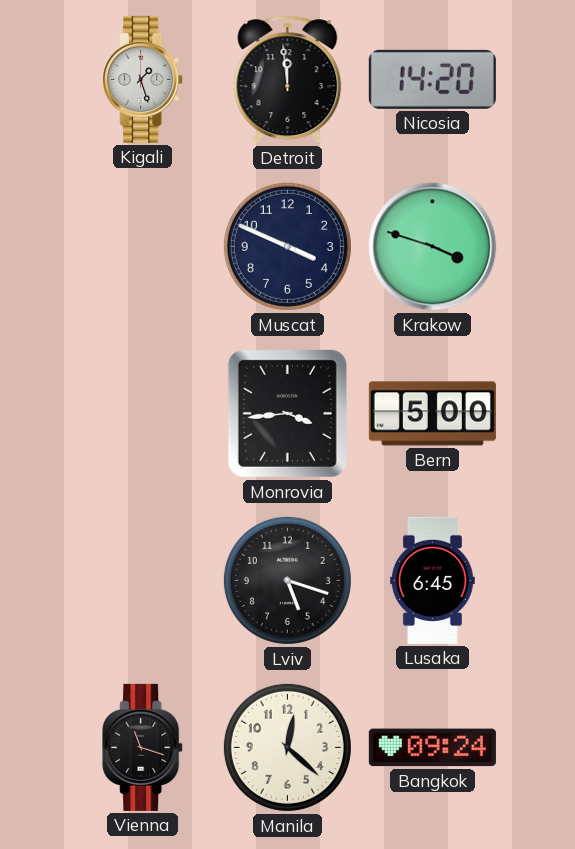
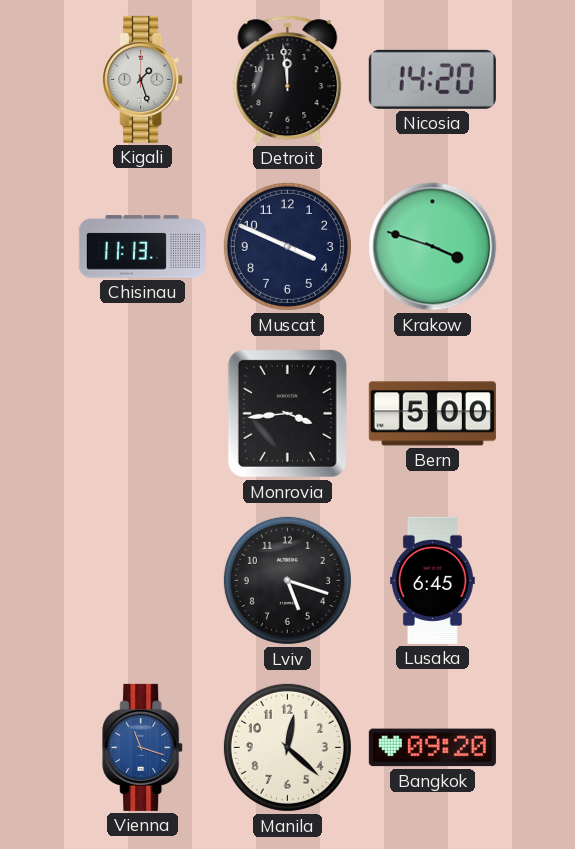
Chisinau: none -> 11:13
Vienna dial: black -> blue
Bangkok: 09:24 -> 09:20
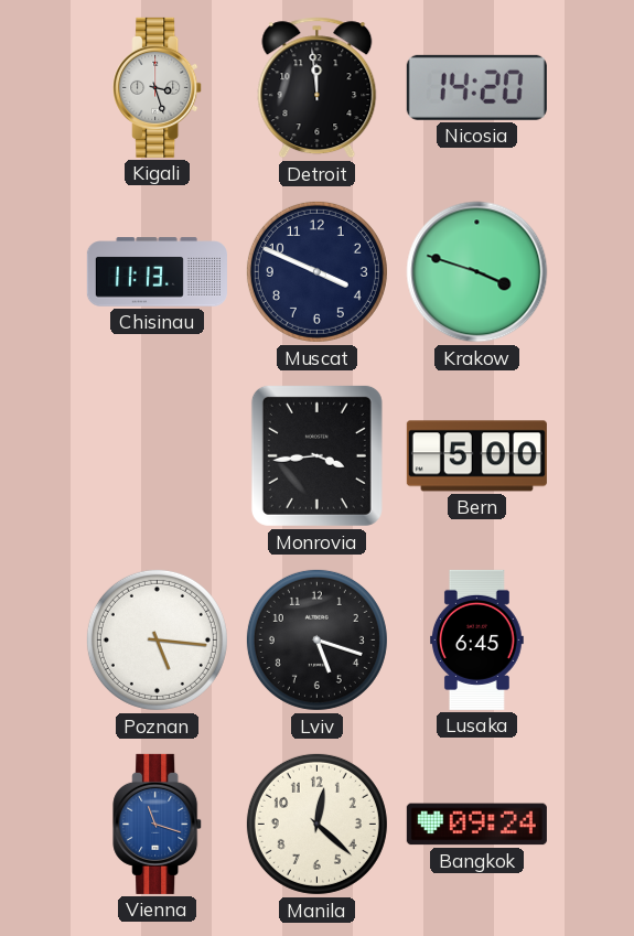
Kigali: 1:27 -> 3:27
Poznan: none -> 5:16
Bangkok: 09:20 -> 09:24
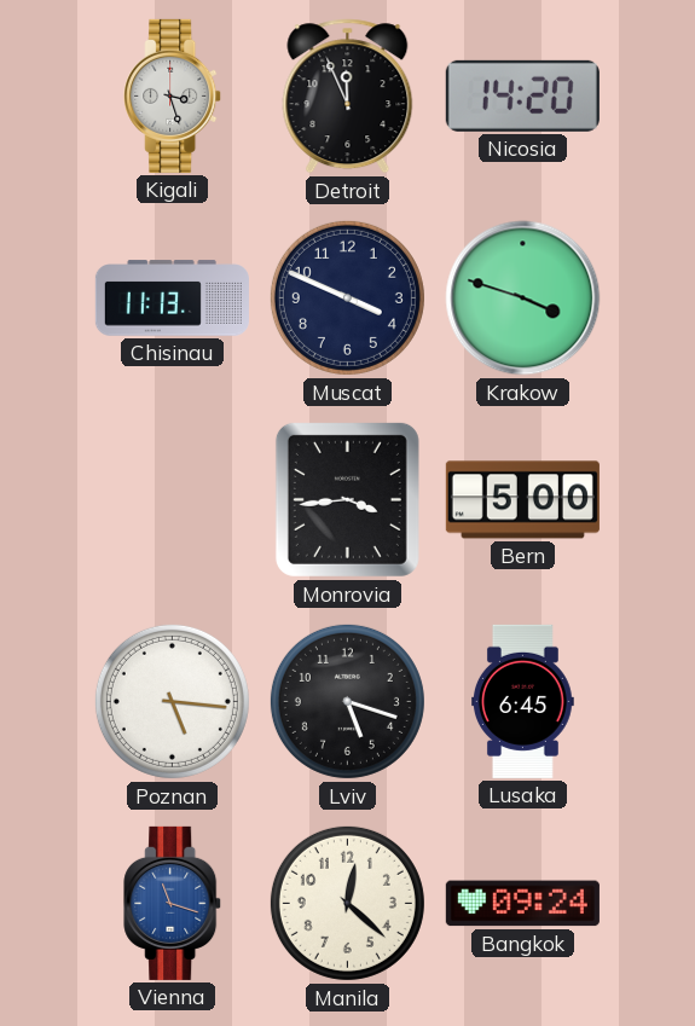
Detroit: 11:59 -> 11:56
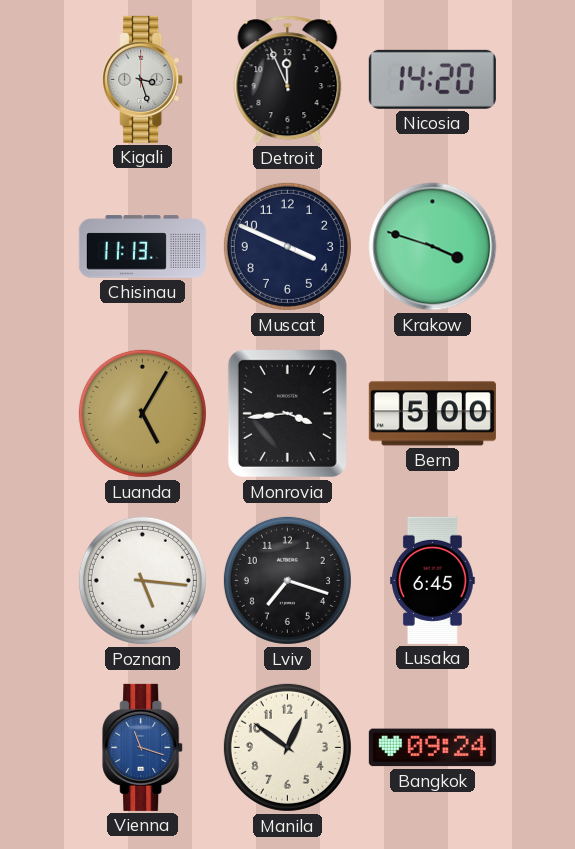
Luanda: none -> 5:05
Lviv: 5:18 -> 7:18
Manila: 12:22 -> 12:51
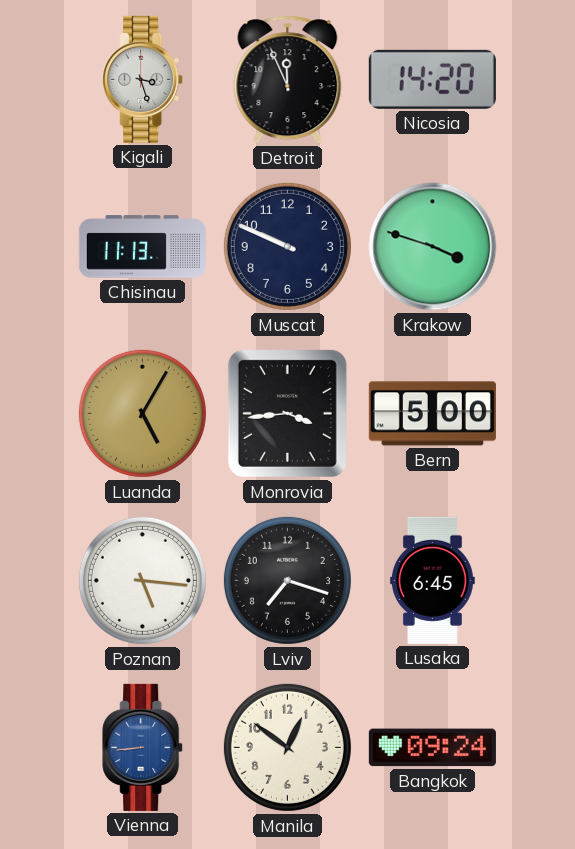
Muscat: 3:49 -> 9:49
Vienna: 11:18 -> 8:44
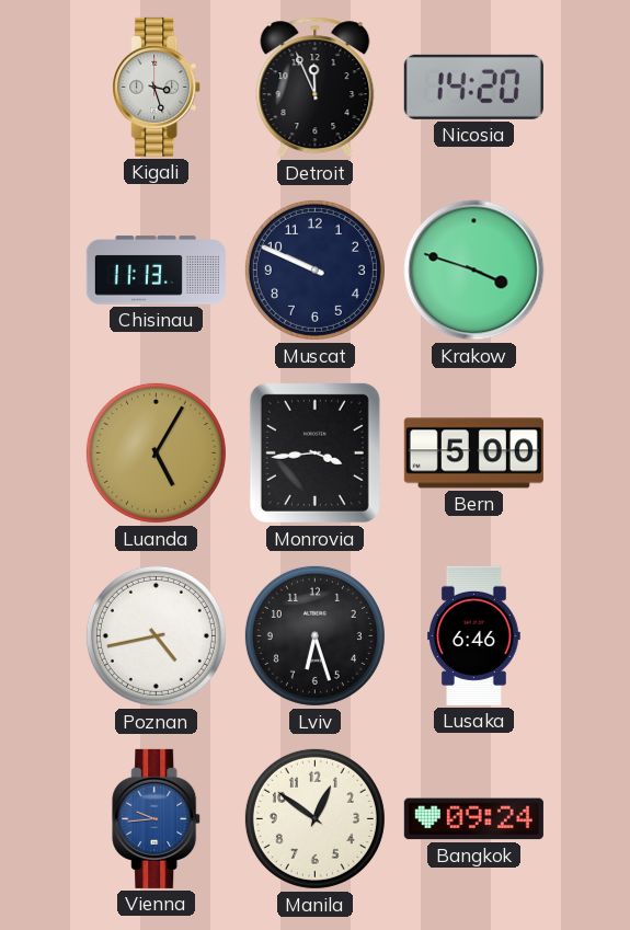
Poznan: 5:16 -> 4:43
Lviv: 7:18 -> 6:27
Lusaka: 6:45 -> 6:46
Vienna: 8:44 -> 9:44
